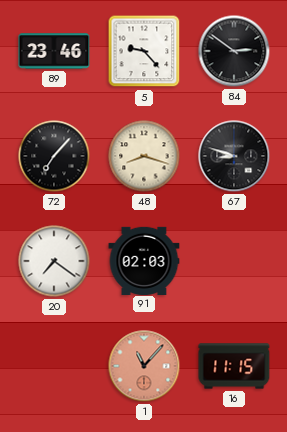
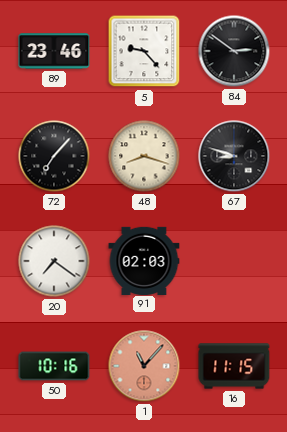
50: none -> 10:16
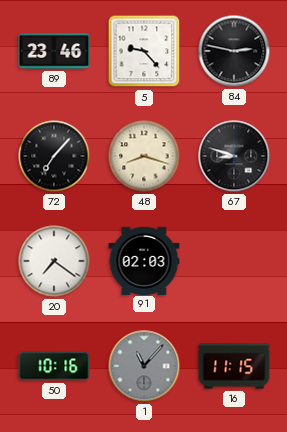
84: 2:51 -> 2:47
1 dial: salmon -> grey
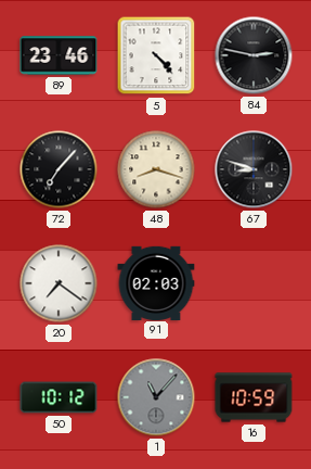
5: 9:23 -> 4:23
50: 10:16 -> 10:12
16: 11:15 -> 10:59
